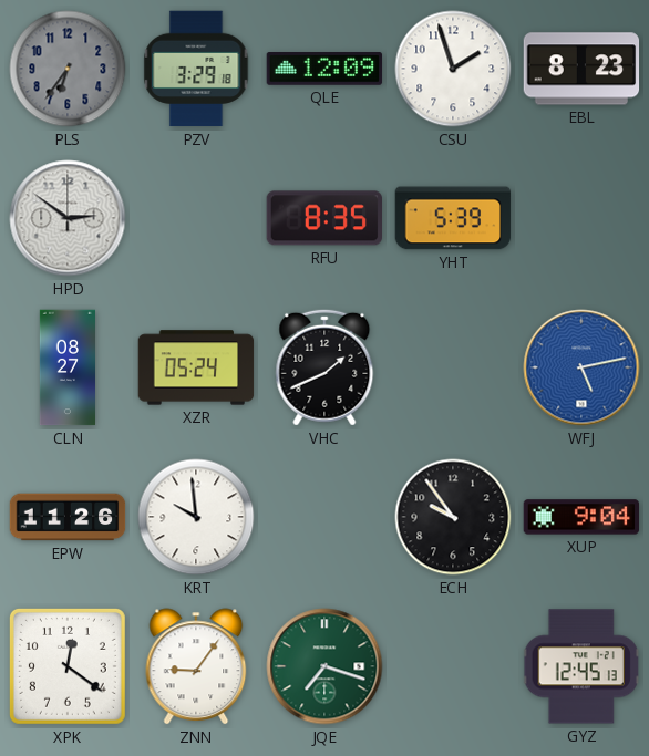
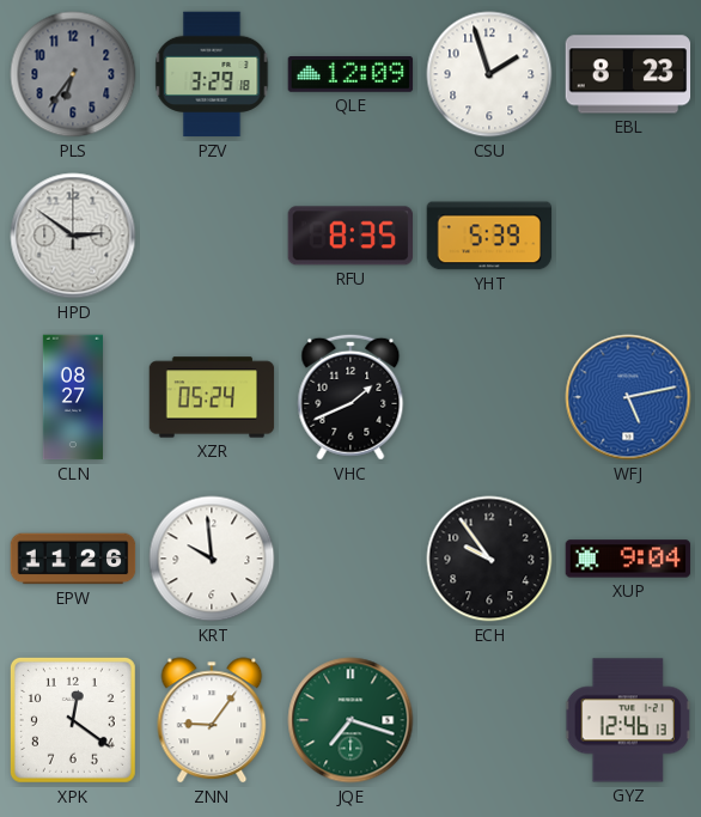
GYZ: 12:45 -> 12:46
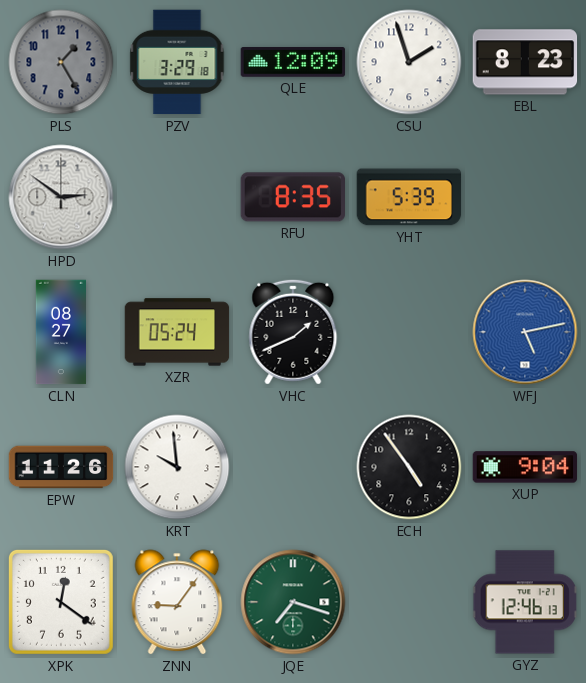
PLS: 6:36 -> 1:25
ECH: 9:54 -> 4:54
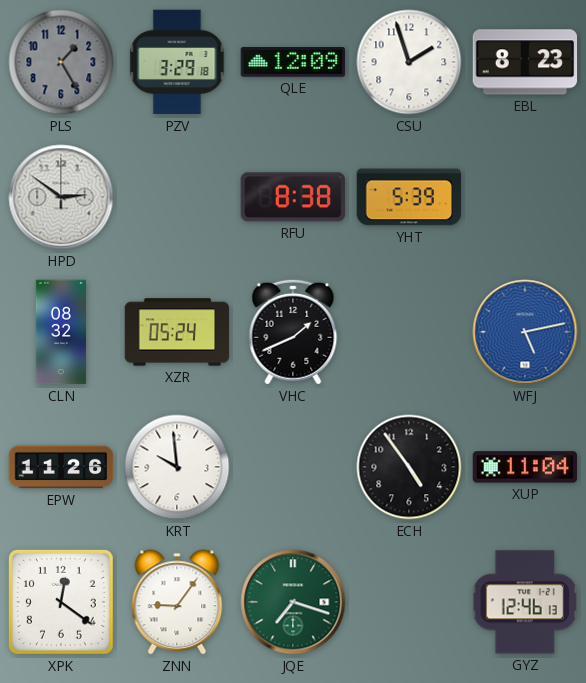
RFU: 8:35 -> 8:38
CLN: 08:27 -> 08:32
XUP: 9:04 -> 11:04
